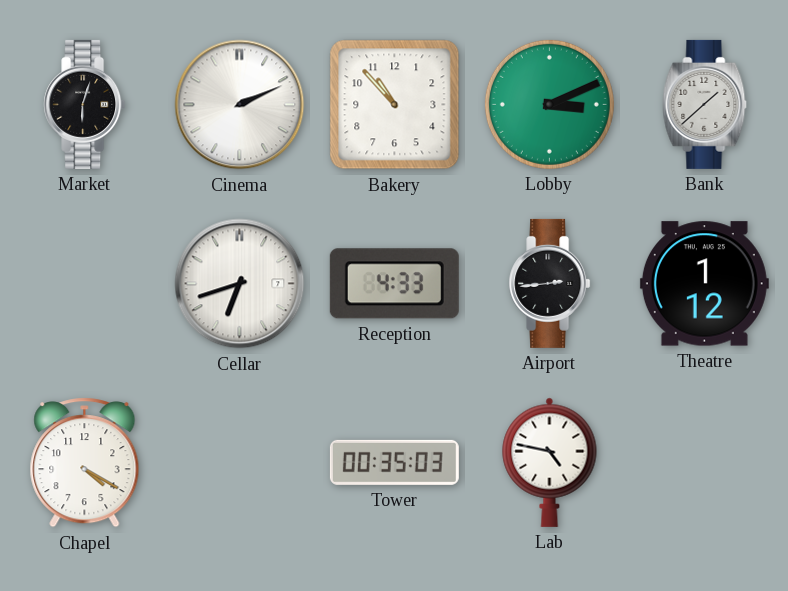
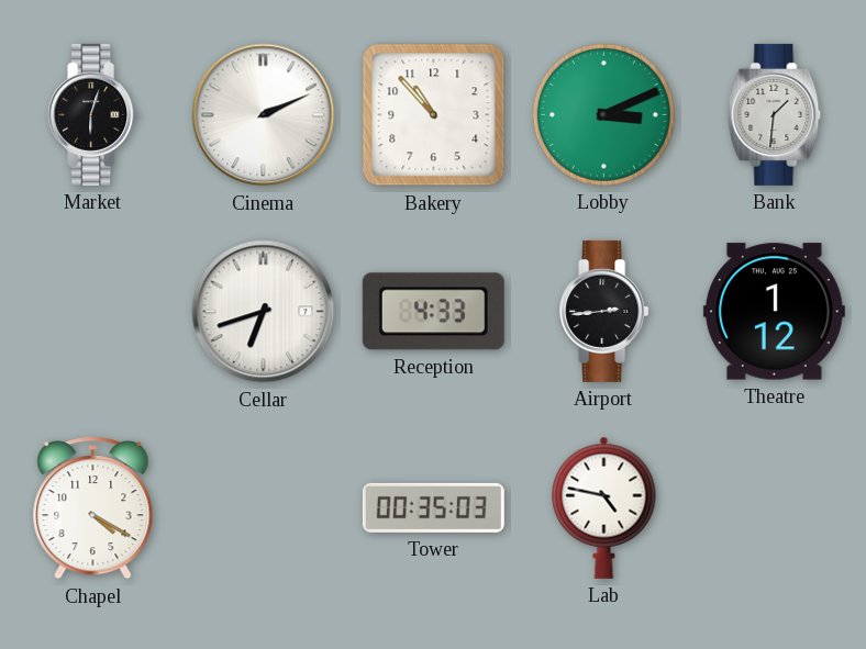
Bank: 1:38 -> 1:31
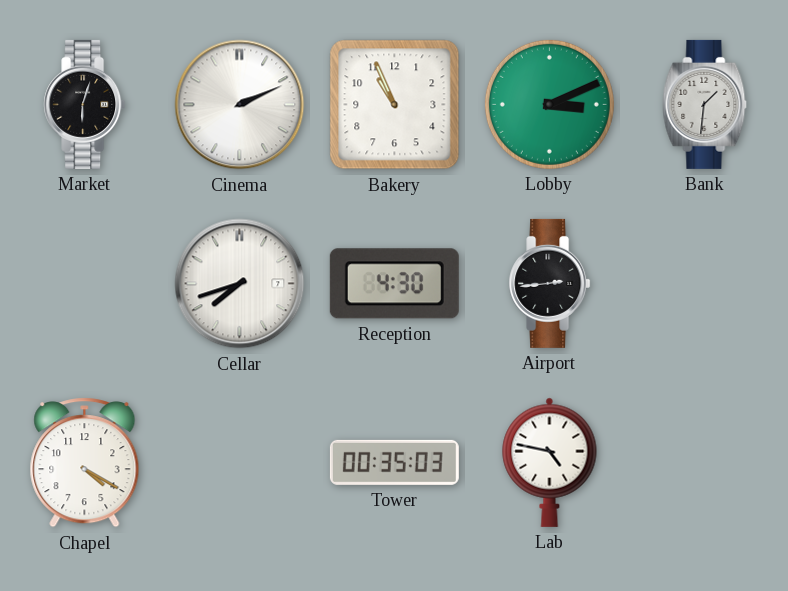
Bakery: 10:53 -> 10:56
Cellar: 6:42 -> 7:42
Reception: 4:33 -> 4:30
Theatre: 1:12 -> none
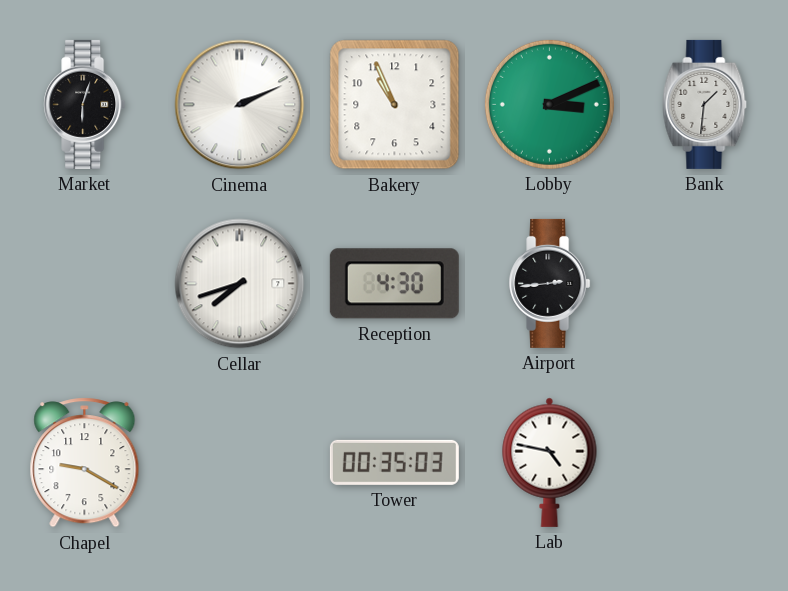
Chapel: 4:20 -> 9:20
